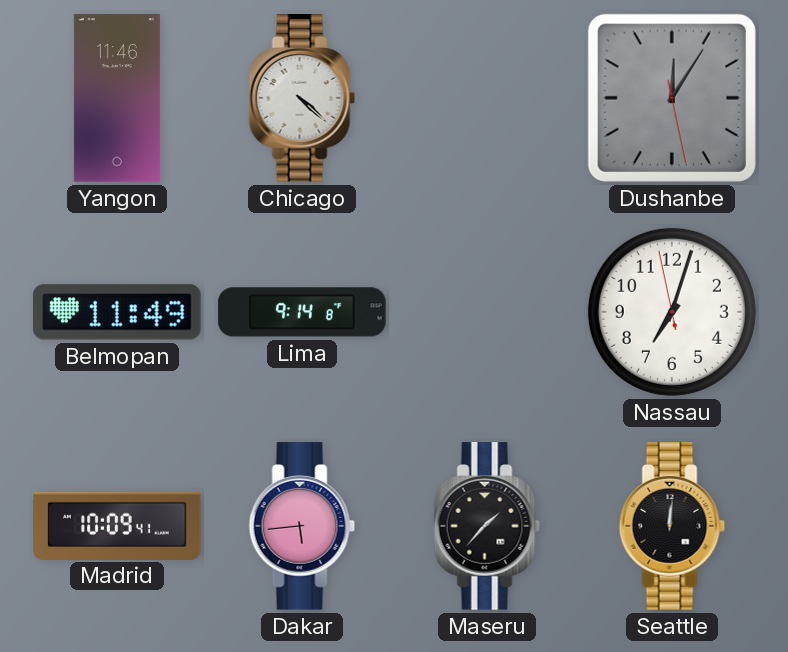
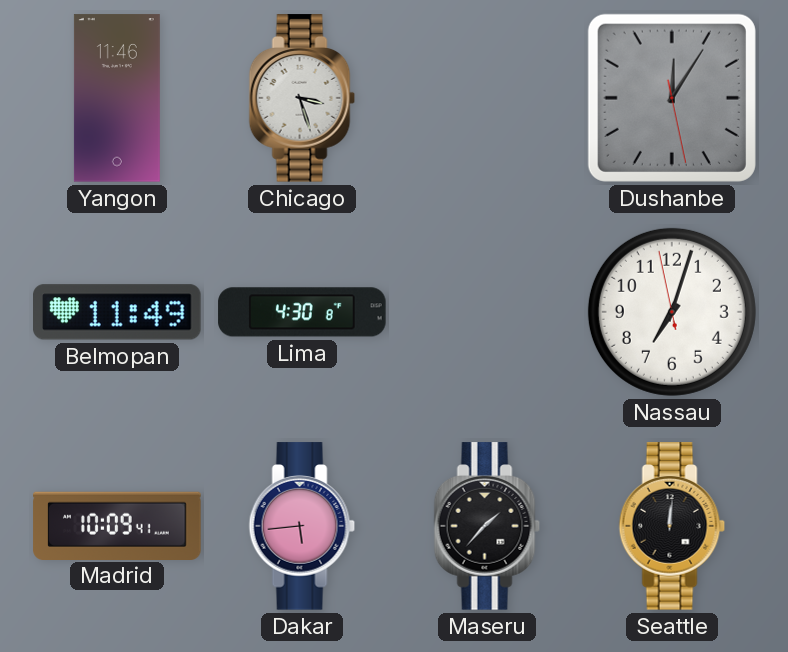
Chicago: 4:22 -> 3:27
Lima: 9:14 -> 4:30
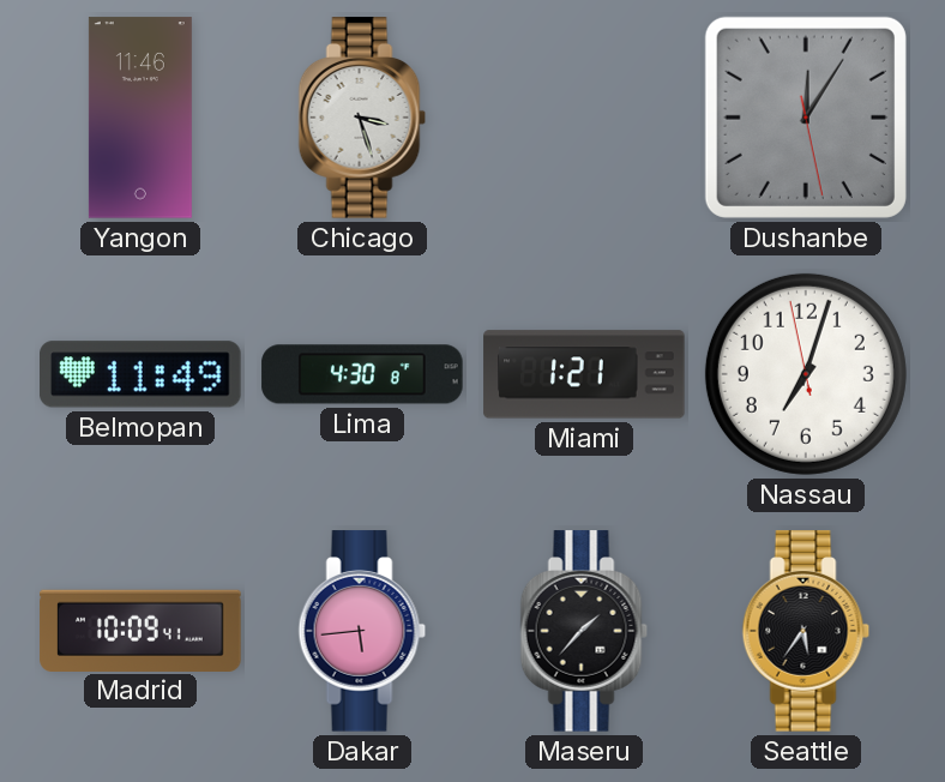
Miami: none -> 1:21
Seattle: 12:01 -> 5:36
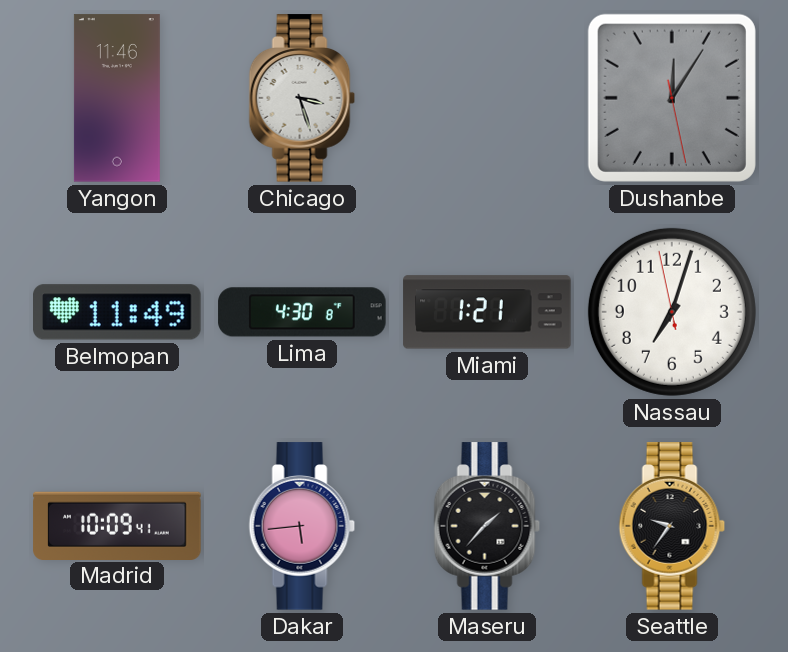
Seattle: 5:36 -> 9:36
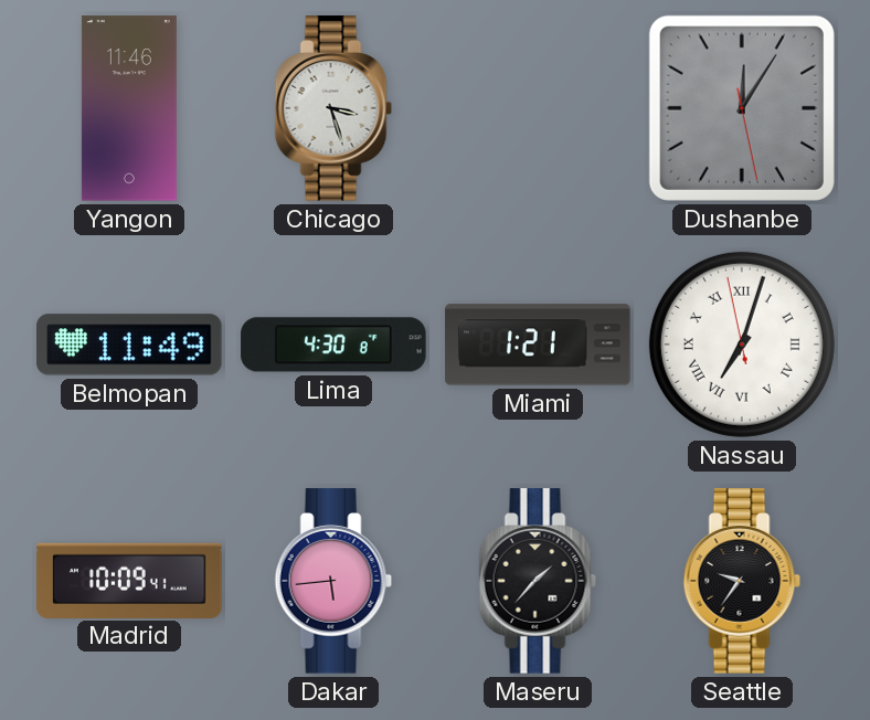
Nassau numerals: Arabic -> Roman
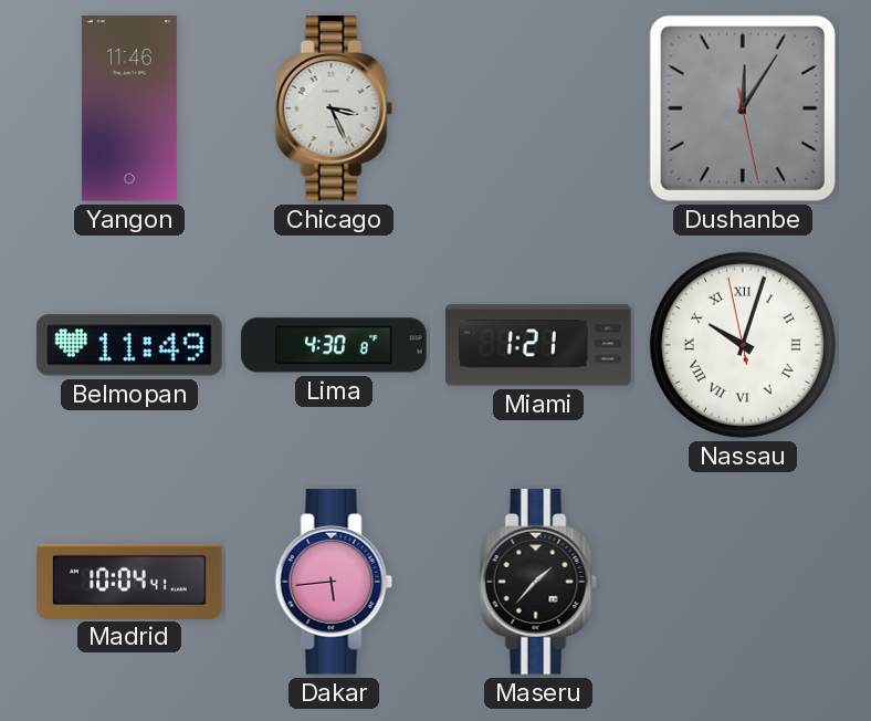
Chicago: 3:27 -> 3:26
Nassau: 7:02 -> 10:02
Madrid: 10:09 -> 10:04
Seattle: 9:36 -> none
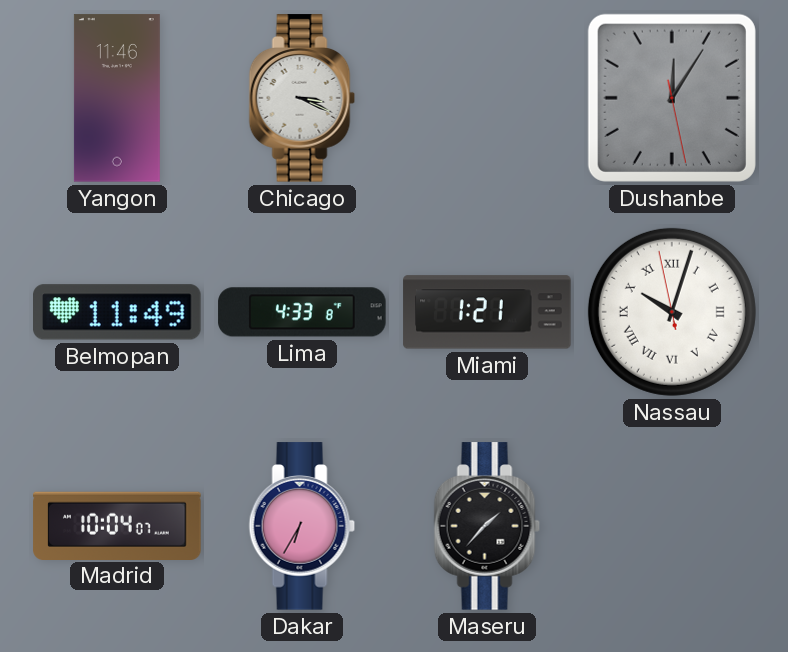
Chicago: 3:26 -> 3:19
Lima: 4:30 -> 4:33
Madrid: 10:04:41 -> 10:04:07
Dakar: 5:44 -> 6:35
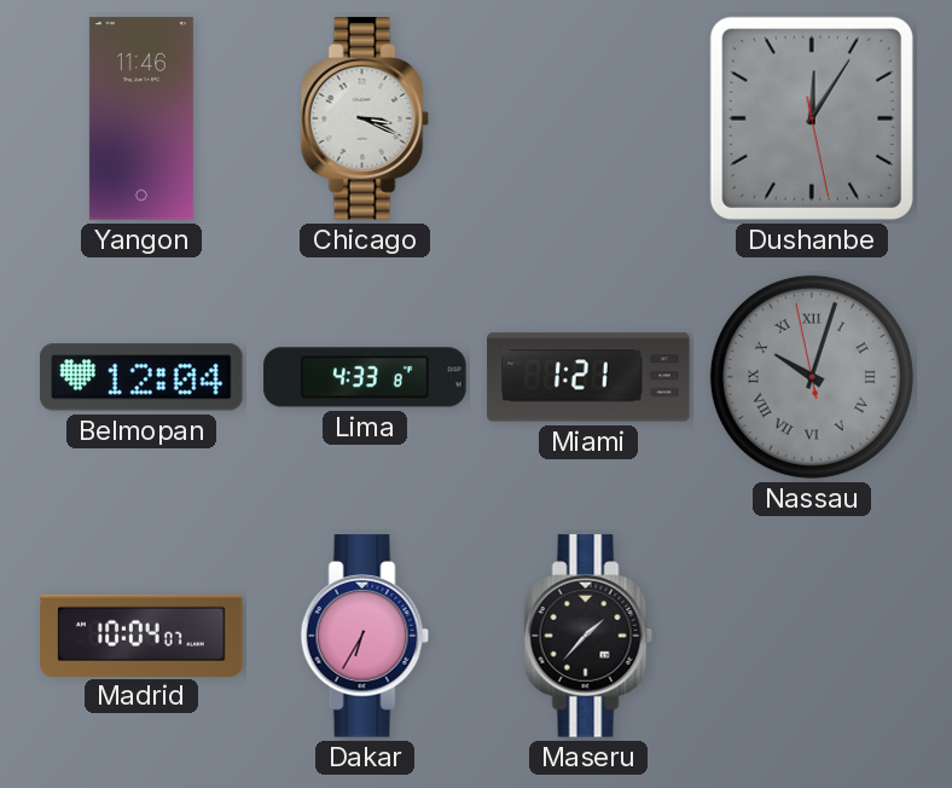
Belmopan: 11:49 -> 12:04
Nassau dial: white -> grey
